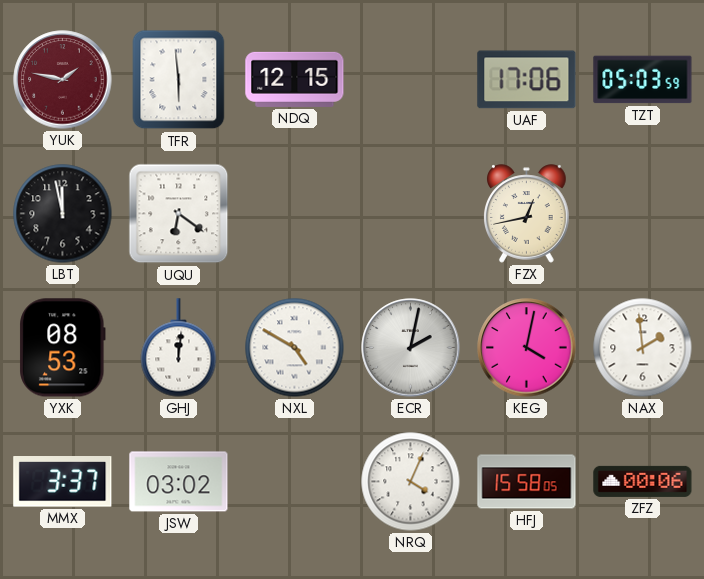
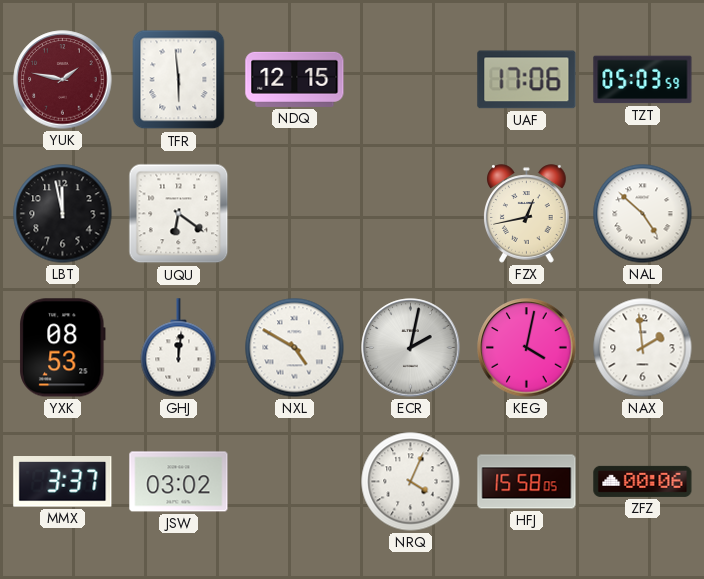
NAL: none -> 4:52
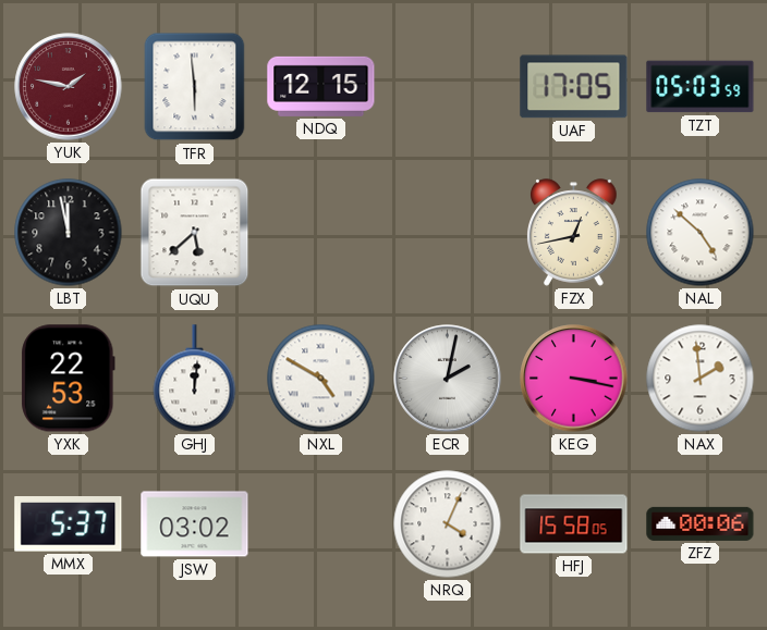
UAF: 17:06 -> 17:05
UQU: 6:21 -> 5:38
YXK: 08:53 -> 22:53
KEG: 4:02 -> 3:17
MMX: 3:37 -> 5:37
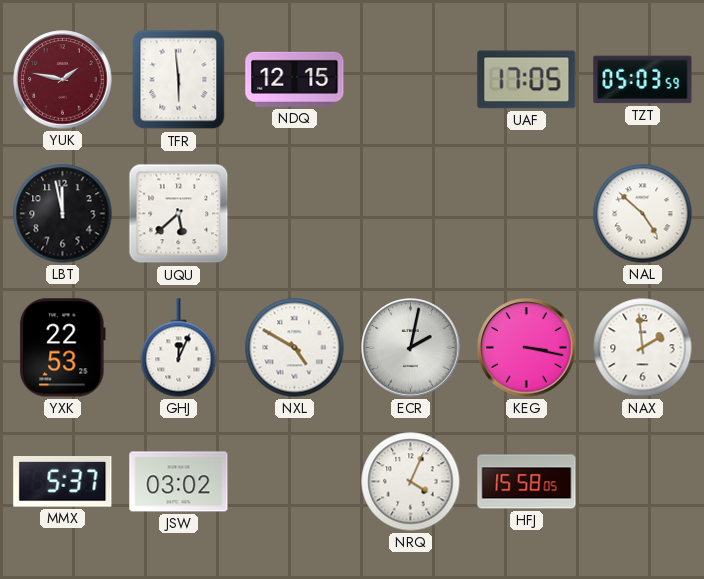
FZX: 12:43 -> none
GHJ: 12:01 -> 12:04
ZFZ: 00:06 -> none
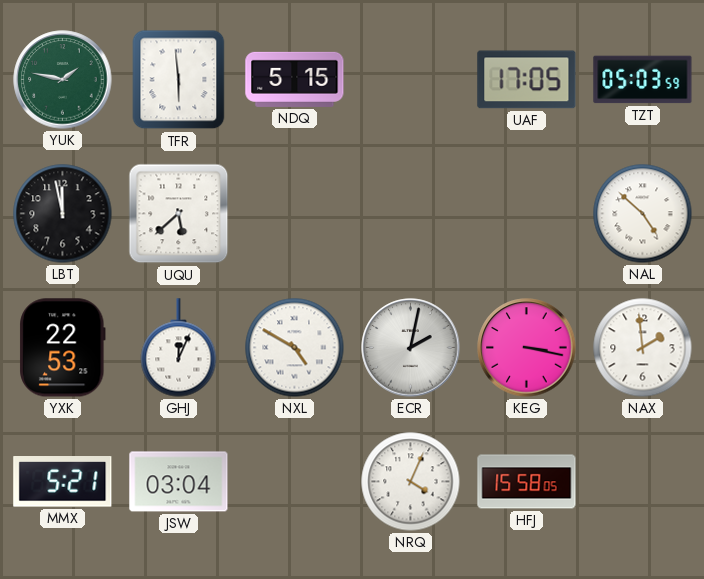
YUK dial: burgundy -> green
NDQ: 12:15 -> 5:15
MMX: 5:37 -> 5:21
JSW: 03:02 -> 03:04
